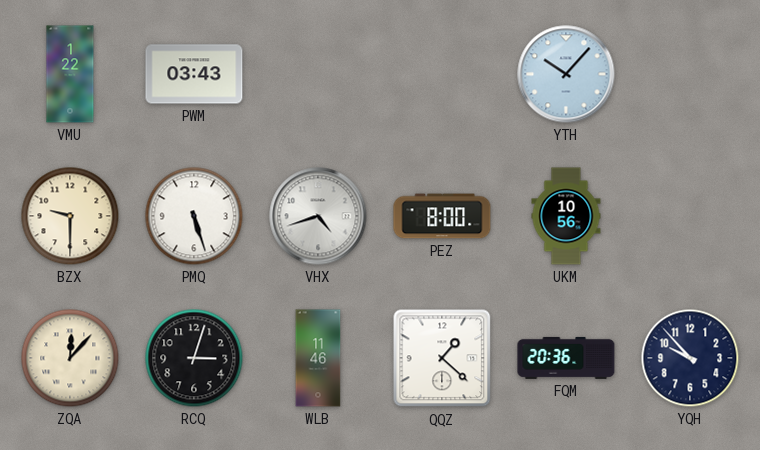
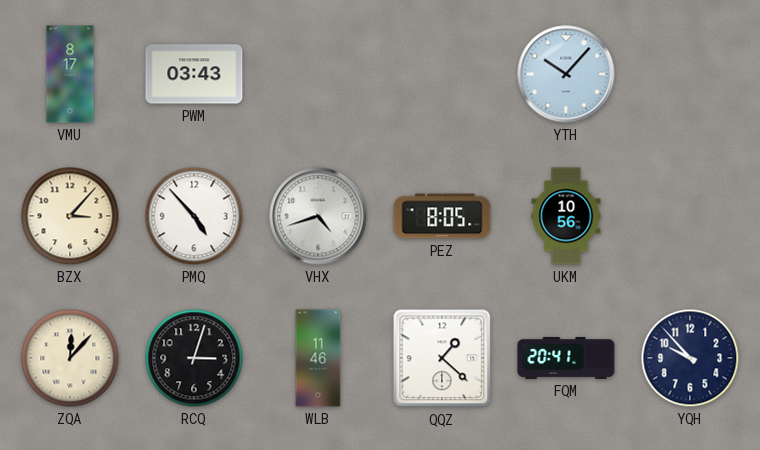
VMU: 1:22 -> 8:17
BZX: 9:30 -> 3:07
PMQ: 5:27 -> 4:53
PEZ: 8:00 -> 8:05
FQM: 20:36 -> 20:41
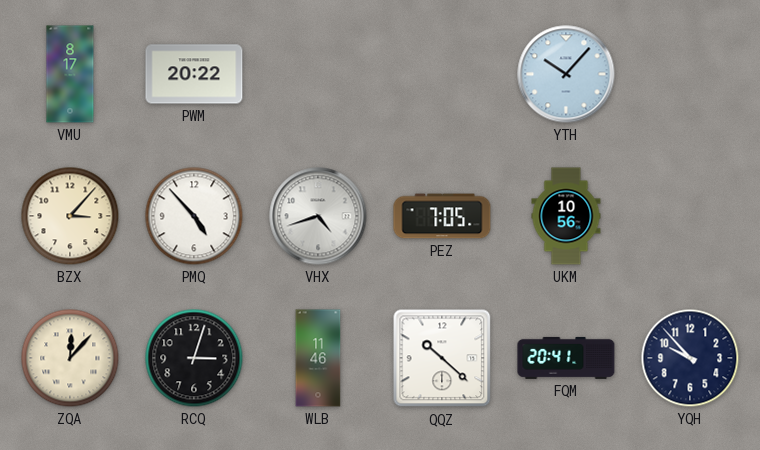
PWM: 03:43 -> 20:22
PEZ: 8:05 -> 7:05
QQZ: 1:22 -> 10:22
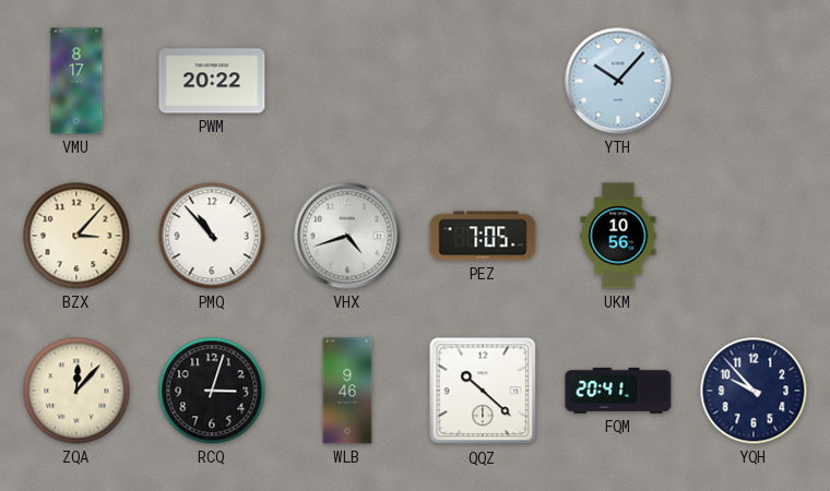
PMQ: 4:53 -> 10:53
WLB: 11:46 -> 9:46
